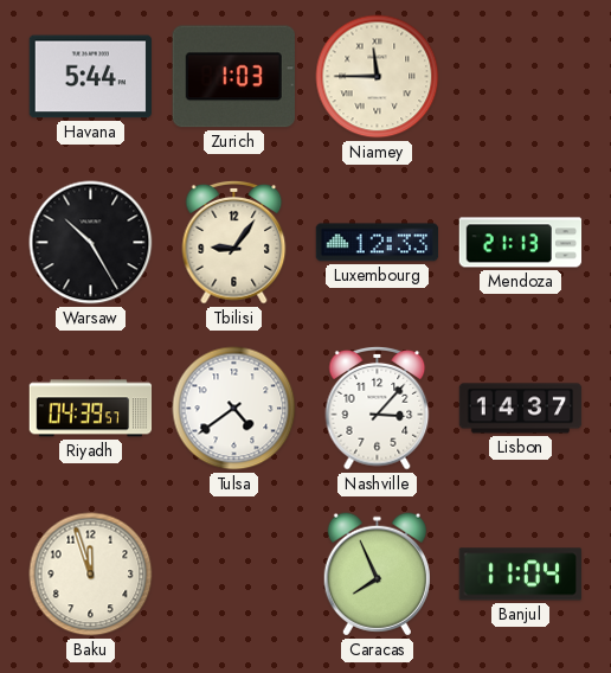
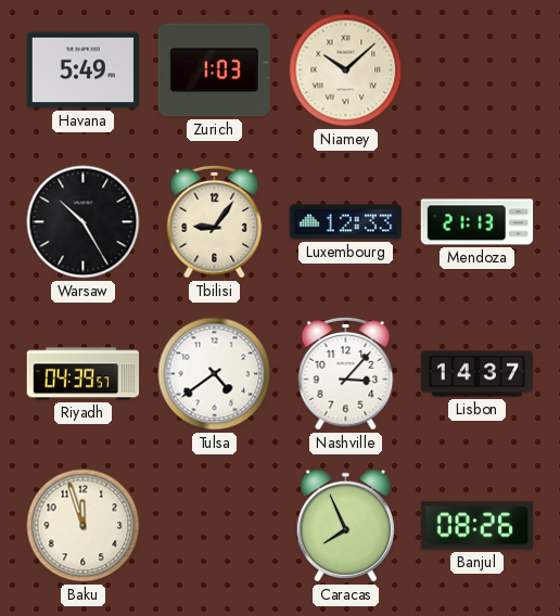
Havana: 5:44 -> 5:49
Niamey: 11:45 -> 10:08
Banjul: 11:04 -> 08:26
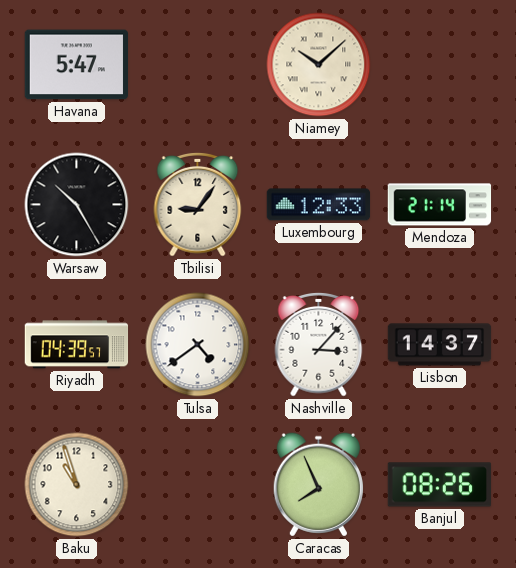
Havana: 5:49 -> 5:47
Zurich: 1:03 -> none
Mendoza: 21:13 -> 21:14
Baku: 11:57 -> 10:57
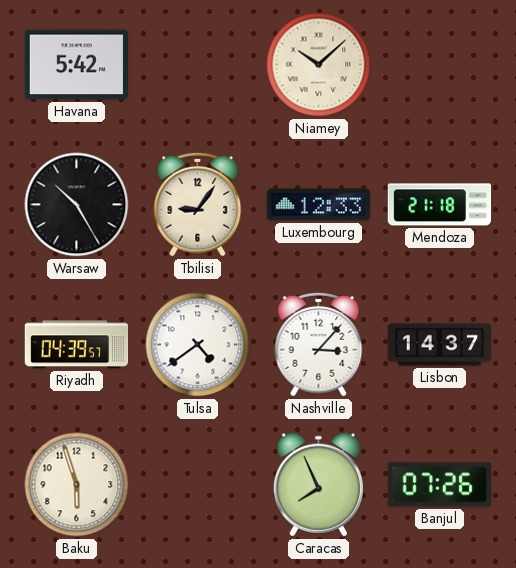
Havana: 5:47 -> 5:42
Mendoza: 21:14 -> 21:18
Baku: 10:57 -> 5:57
Banjul: 08:26 -> 07:26
